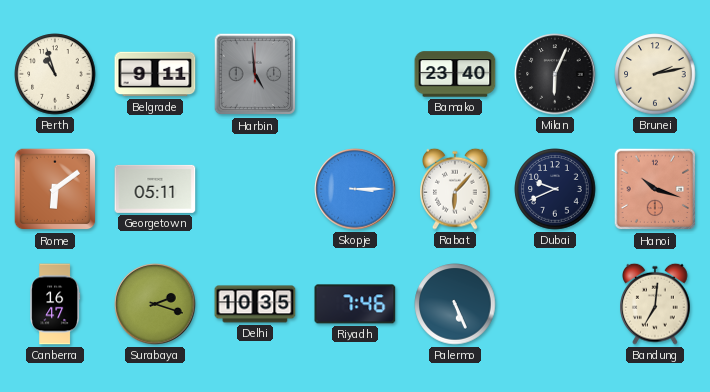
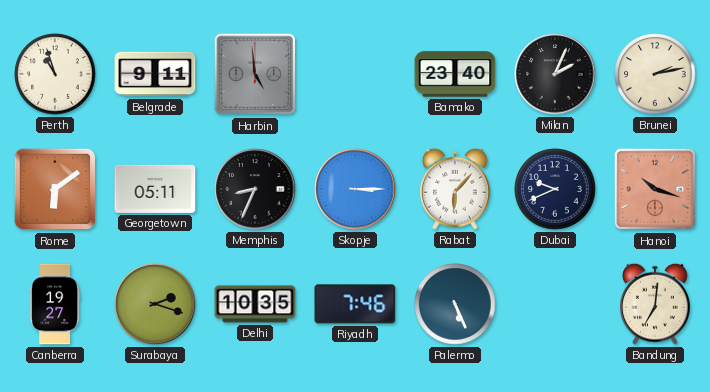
Milan: 6:04 -> 2:04
Memphis: none -> 8:34
Canberra: 16:47 -> 19:27
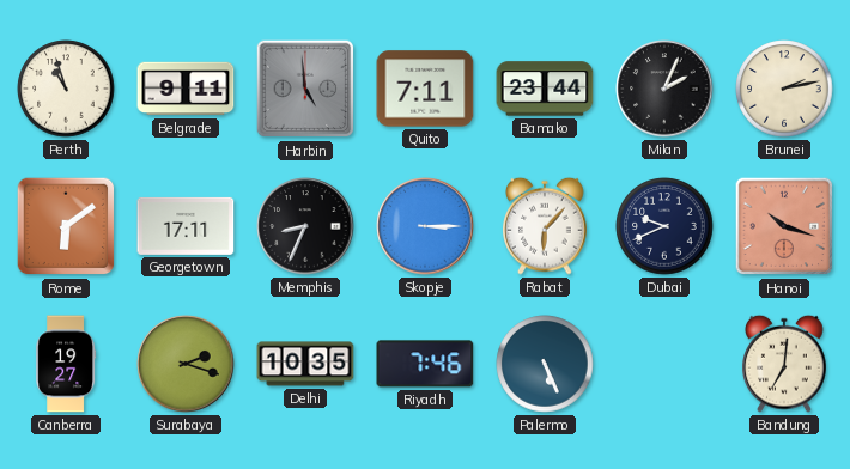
Quito: none -> 7:11
Bamako: 23:40 -> 23:44
Georgetown: 05:11 -> 17:11
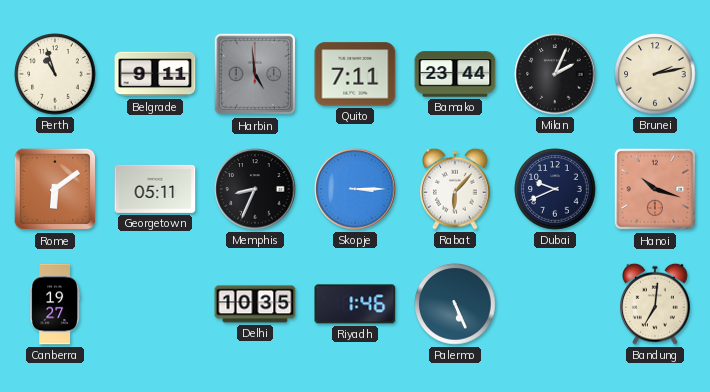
Georgetown: 17:11 -> 05:11
Surabaya: 2:18 -> none
Riyadh: 7:46 -> 1:46
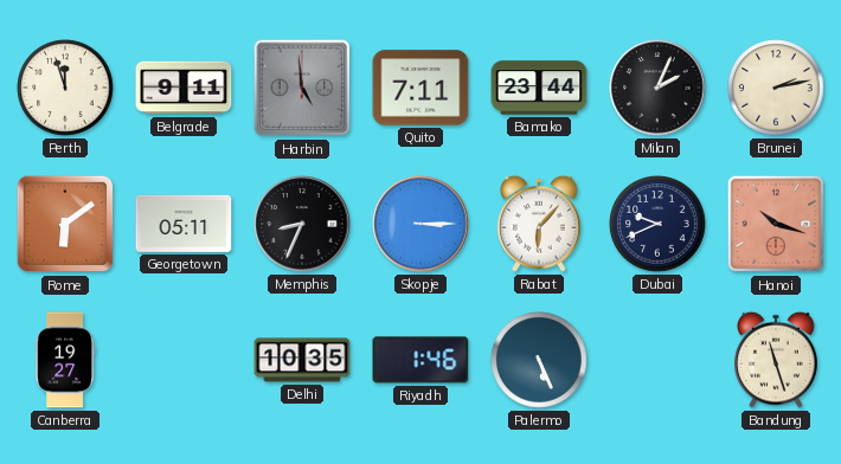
Perth: 10:57 -> 11:57
Bandung: 7:01 -> 11:27
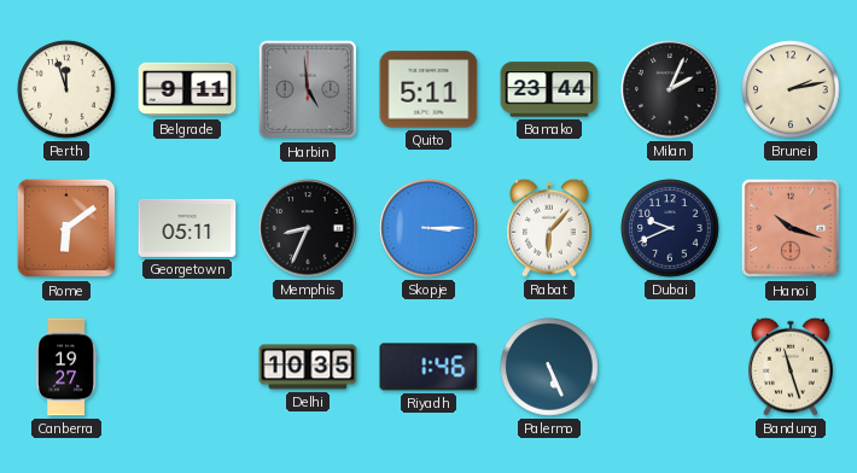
Quito: 7:11 -> 5:11
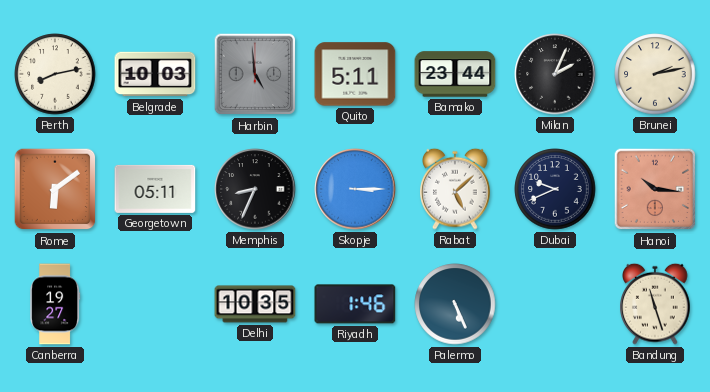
Perth: 11:57 -> 8:13
Belgrade: 9:11 -> 10:03
Rabat: 6:07 -> 5:08
Hanoi: 10:18 -> 10:16
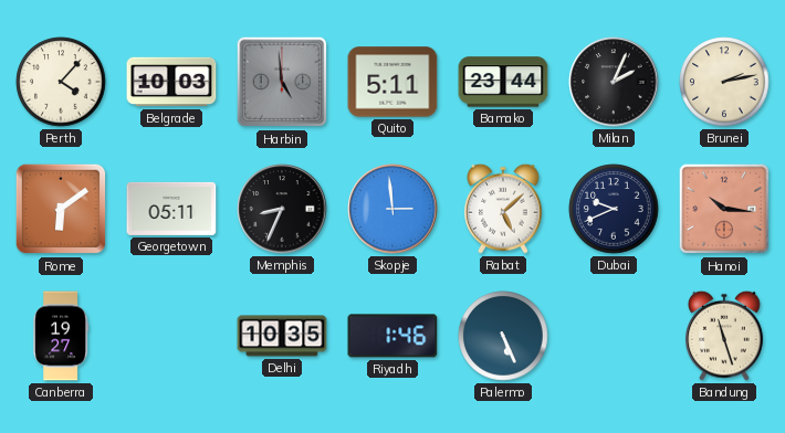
Perth: 8:13 -> 4:07
Skopje: 3:15 -> 2:59
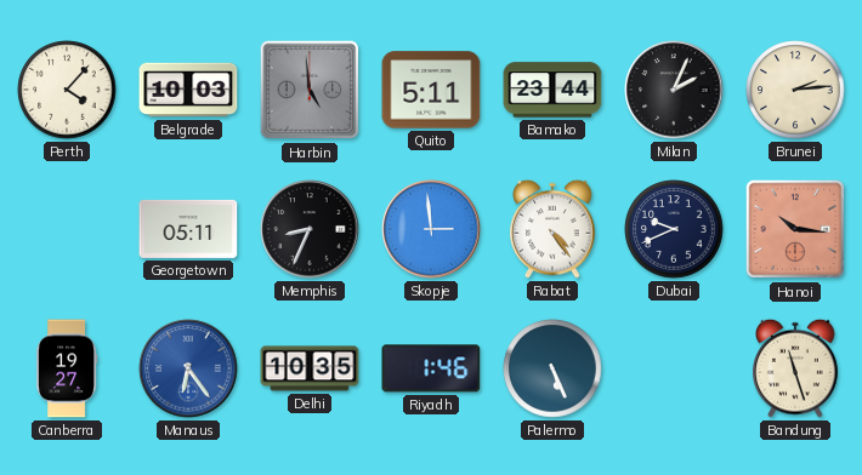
Brunei: 2:13 -> 2:14
Rome: 6:09 -> none
Rabat: 5:08 -> 4:24
Manaus: none -> 6:24
